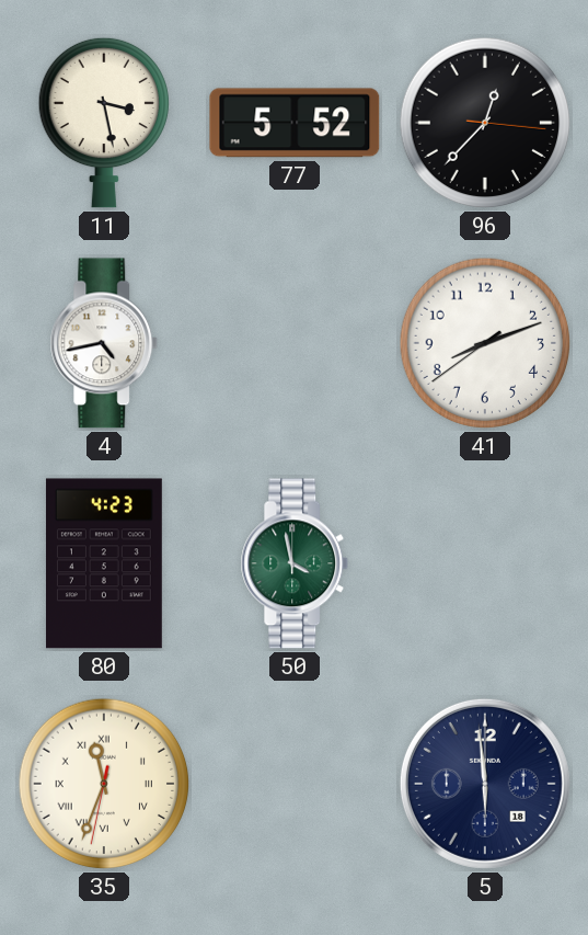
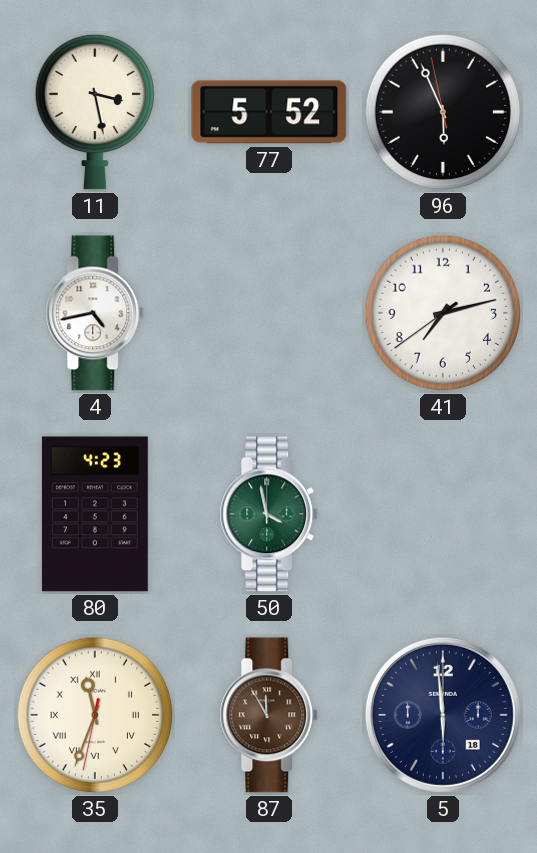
96: 12:37 -> 5:55
41: 8:11 -> 7:12
87: none -> 11:55
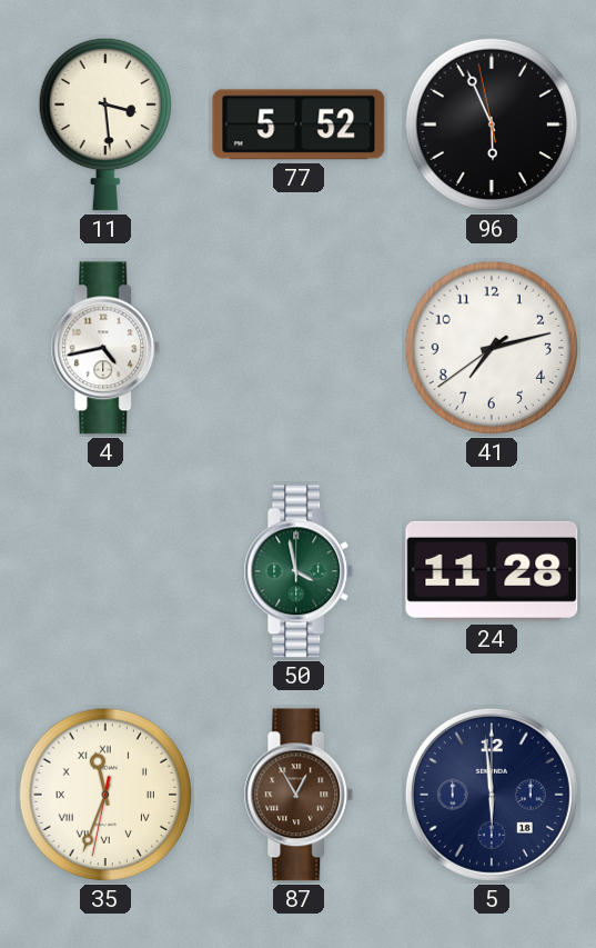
11: 3:28 -> 3:29
80: 4:23 -> none
24: none -> 11:28
87: 11:55 -> 12:55
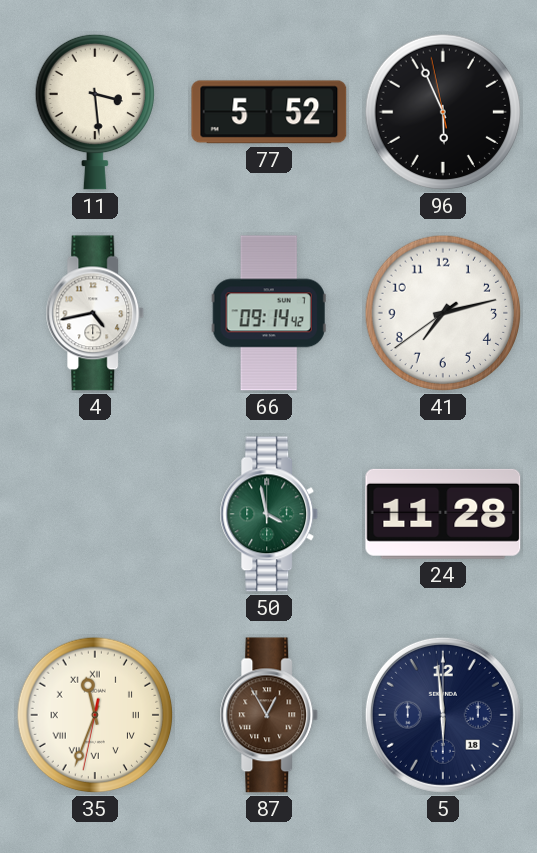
66: none -> 09:14
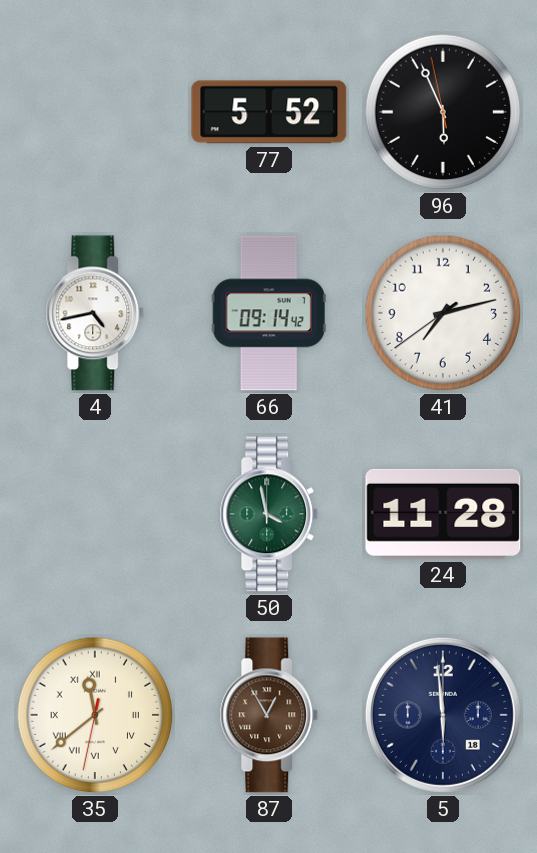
11: 3:29 -> none
35: 11:33 -> 11:38
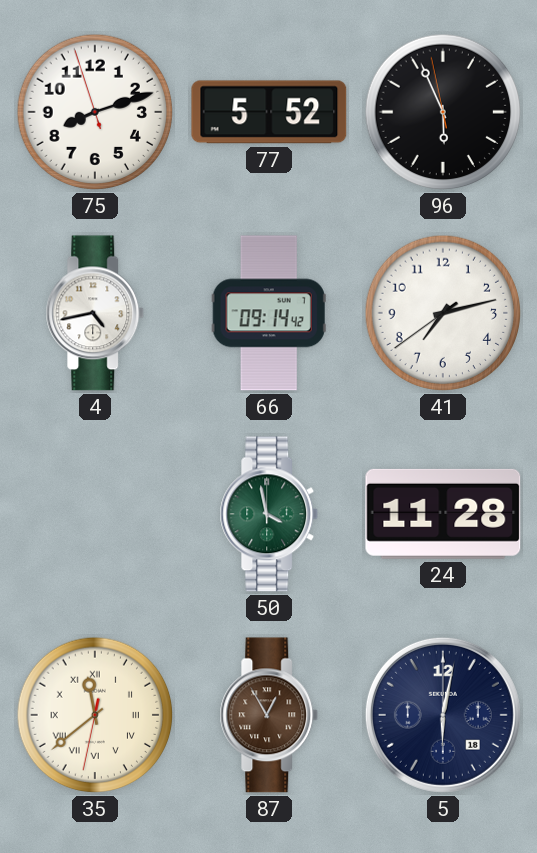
75: none -> 8:11
5: 5:59 -> 6:02
